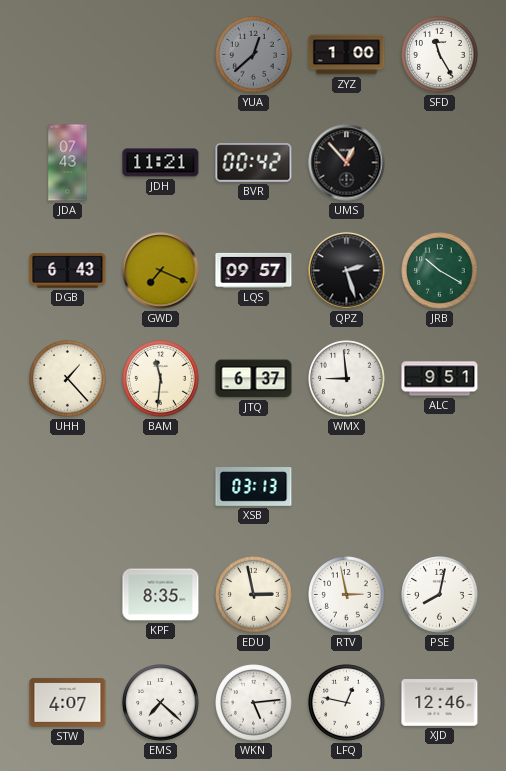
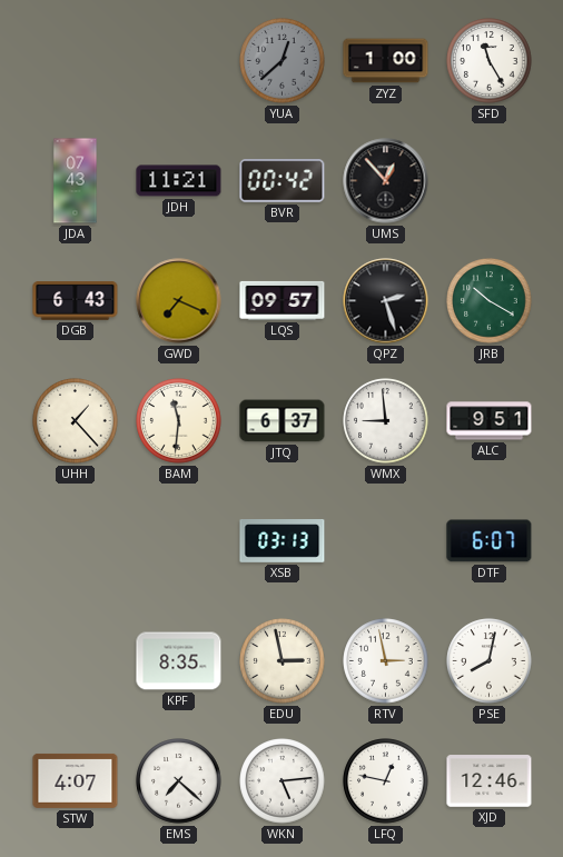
DTF: none -> 6:07
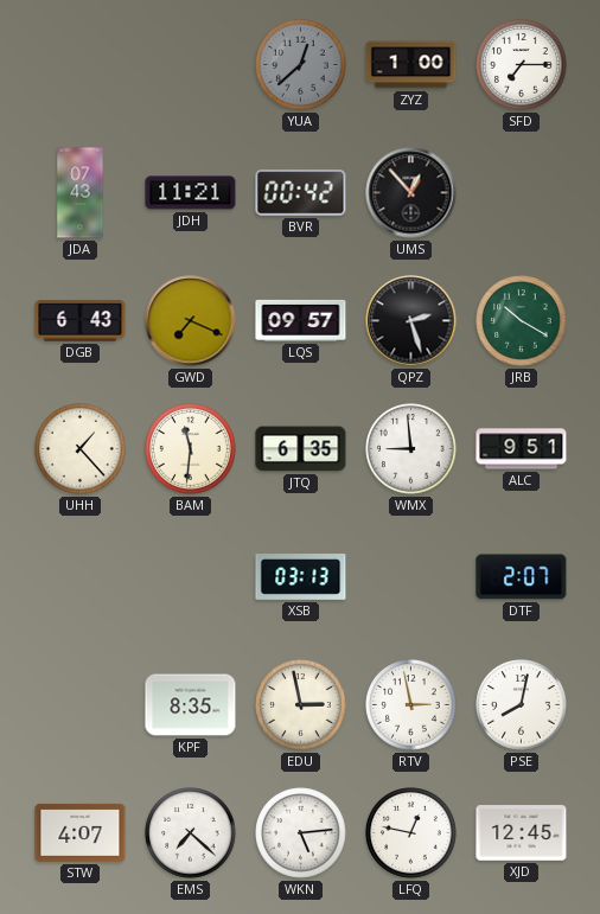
SFD: 11:25 -> 7:15
JTQ: 6:37 -> 6:35
DTF: 6:07 -> 2:07
XJD: 12:46 -> 12:45
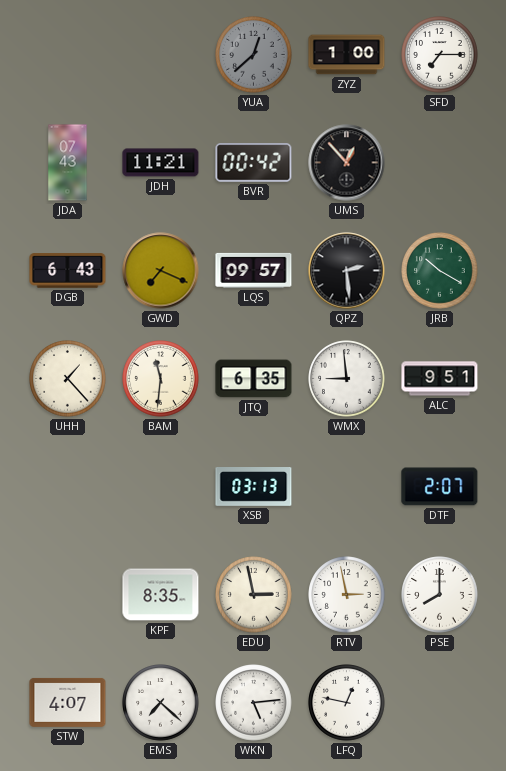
QPZ: 2:27 -> 2:29
PSE: 8:02 -> 8:00
XJD: 12:45 -> none
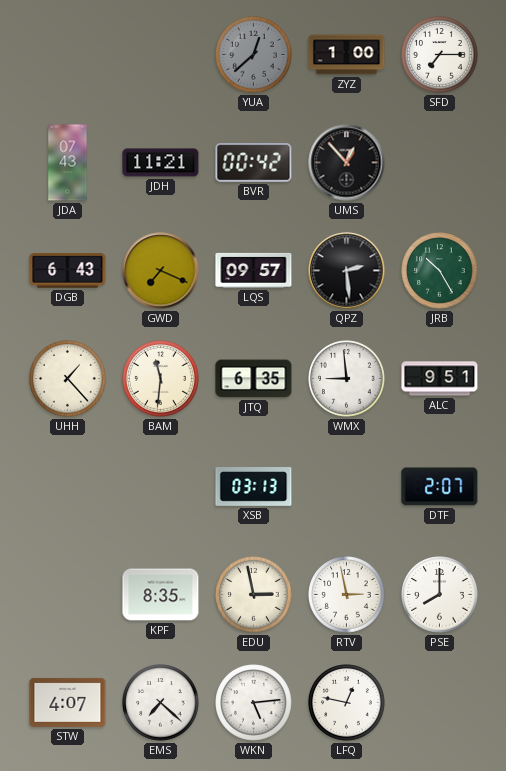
JRB: 10:20 -> 10:25
